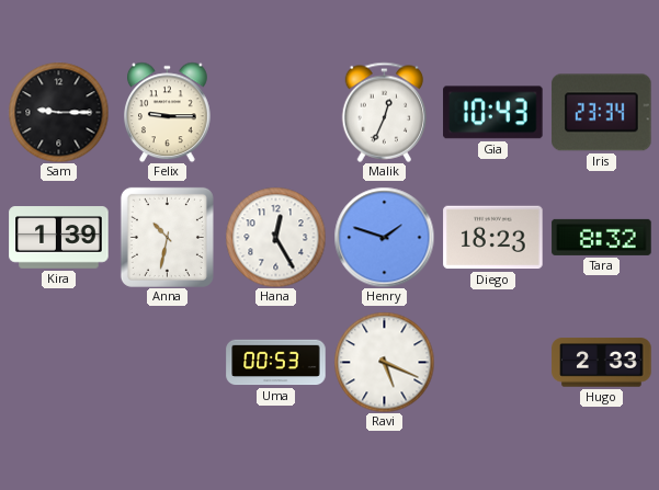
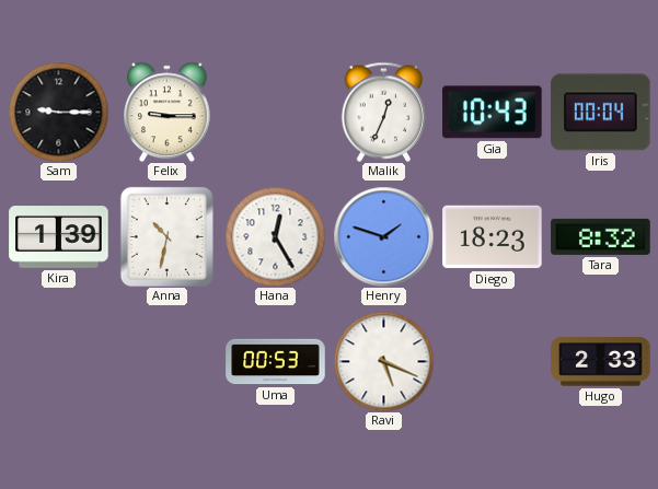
Iris: 23:34 -> 00:04
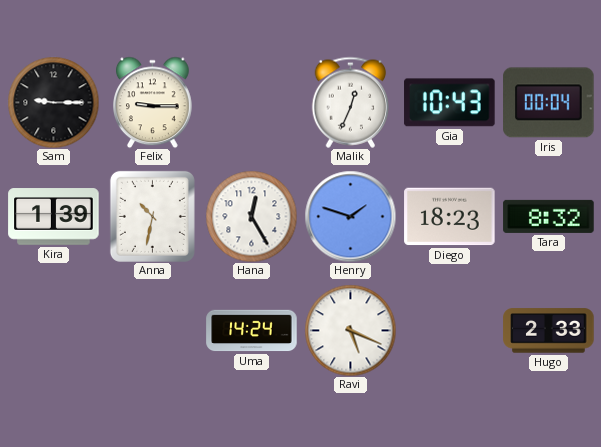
Uma: 00:53 -> 14:24
